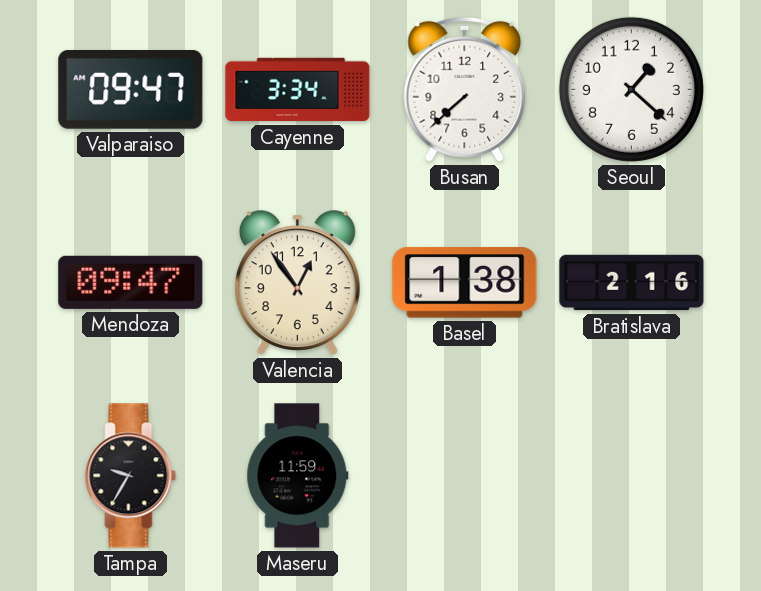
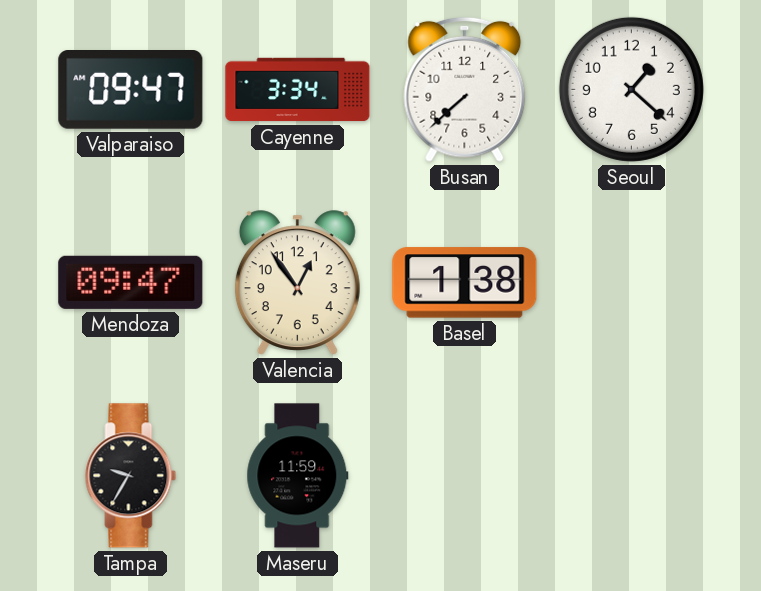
Bratislava: 2:16 -> none
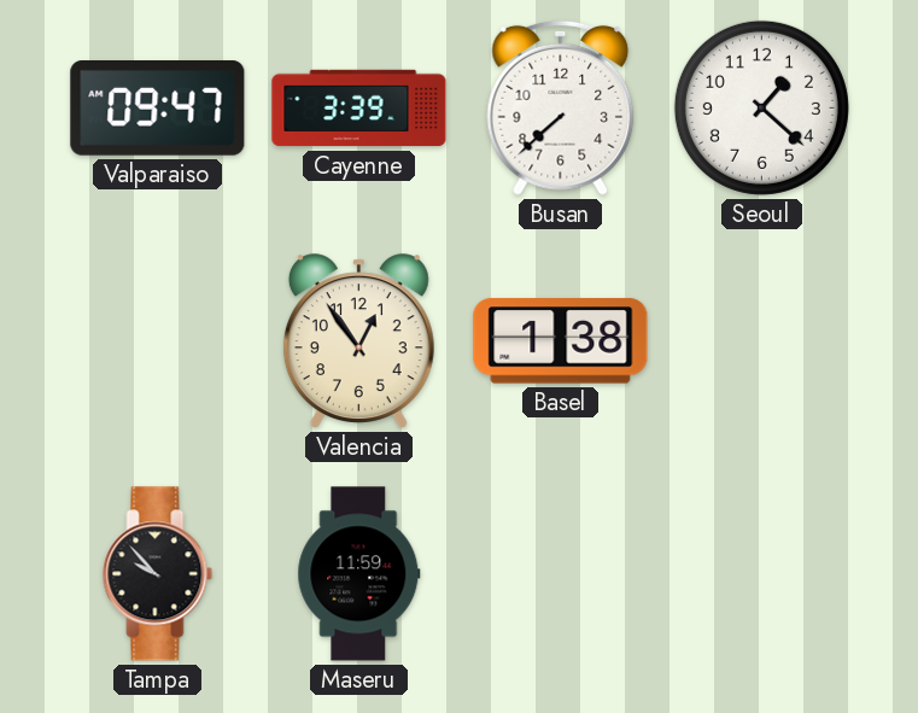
Cayenne: 3:34 -> 3:39
Mendoza: 09:47 -> none
Tampa: 9:35 -> 9:53
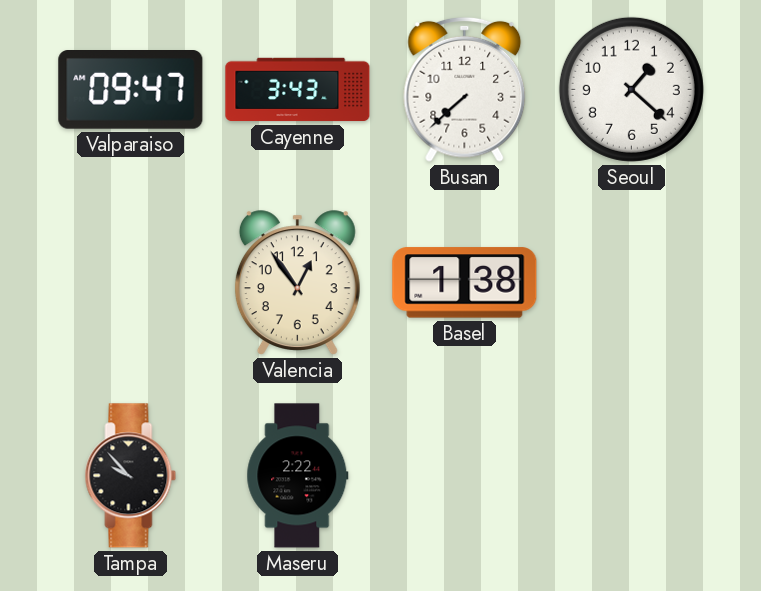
Cayenne: 3:39 -> 3:43
Maseru: 11:59 -> 2:22
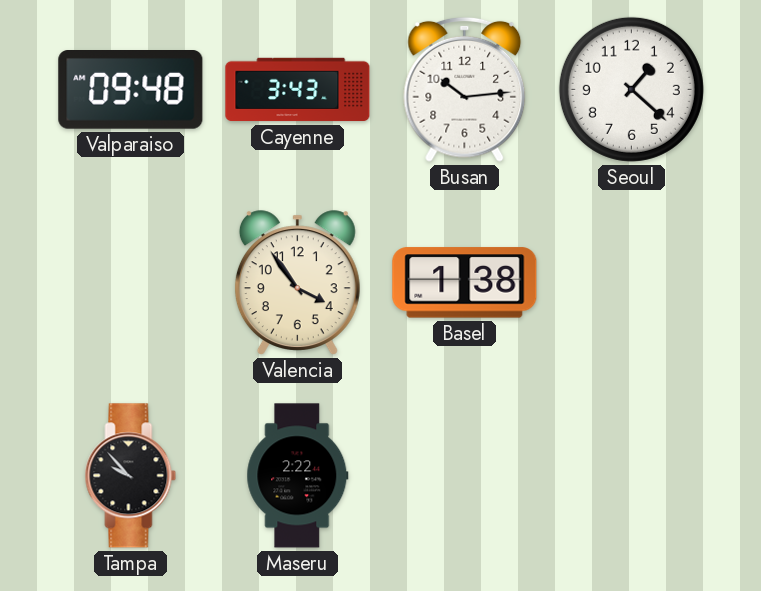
Valparaiso: 09:47 -> 09:48
Busan: 7:38 -> 10:14
Valencia: 12:54 -> 3:54
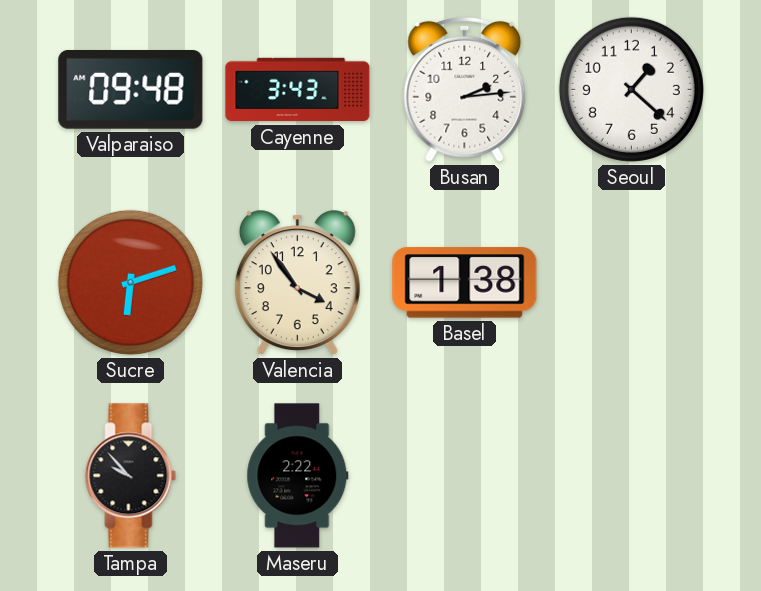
Busan: 10:14 -> 2:14
Sucre: none -> 6:12
